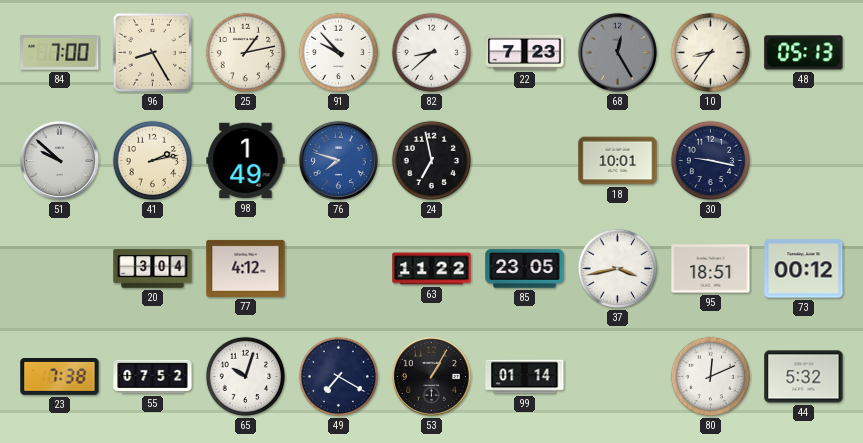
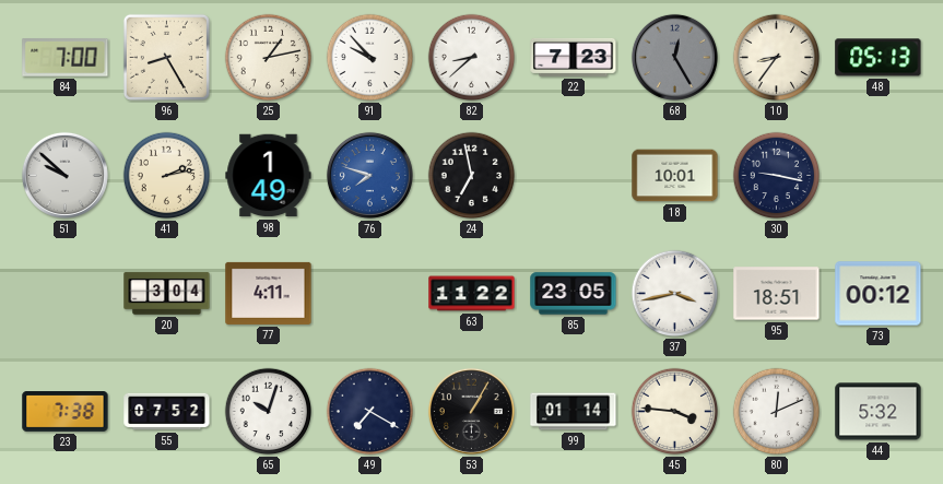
77: 4:12 -> 4:11
45: none -> 3:46
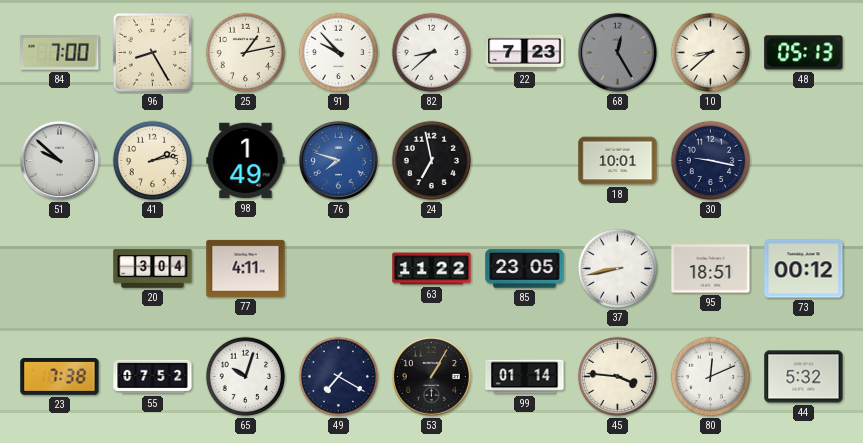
10: 8:36 -> 8:38
37: 3:43 -> 8:43
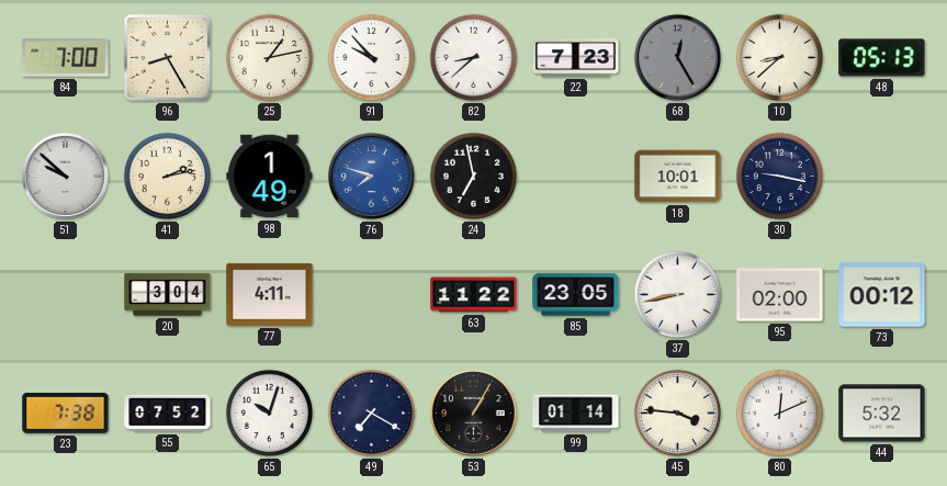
95: 18:51 -> 02:00
